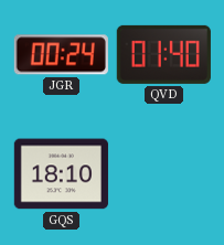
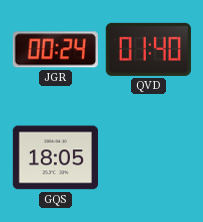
GQS: 18:10 -> 18:05
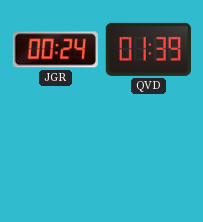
QVD: 01:40 -> 01:39
GQS: 18:05 -> none
